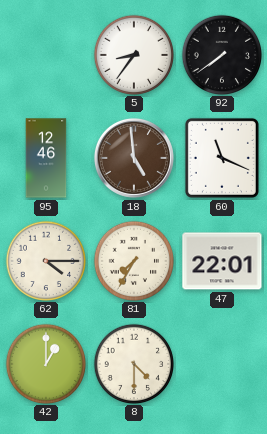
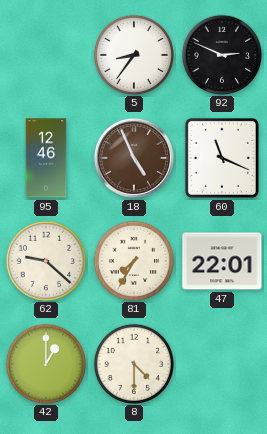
92: 7:39 -> 2:49
18: 4:59 -> 4:56
62: 4:15 -> 9:22
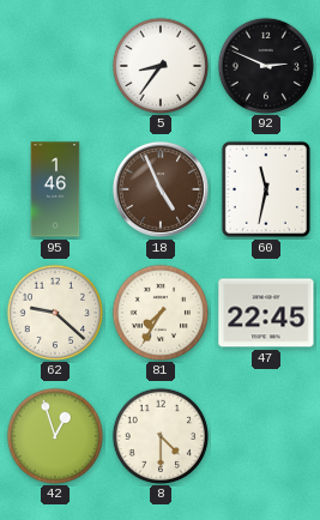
95: 12:46 -> 1:46
60: 11:19 -> 11:32
47: 22:01 -> 22:45
42: 1:00 -> 12:57
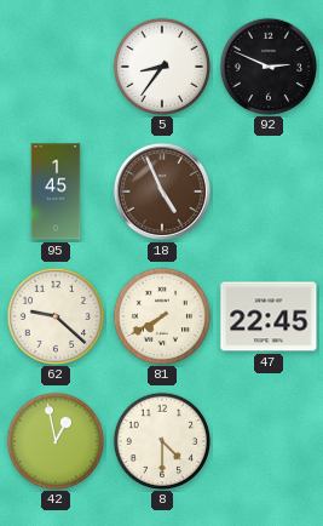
95: 1:46 -> 1:45
60: 11:32 -> none
81: 7:35 -> 7:40
42: 12:57 -> 12:58
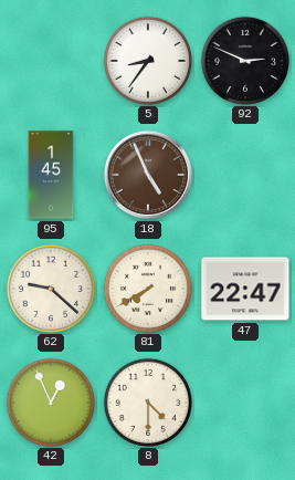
47: 22:45 -> 22:47
42: 12:58 -> 12:56
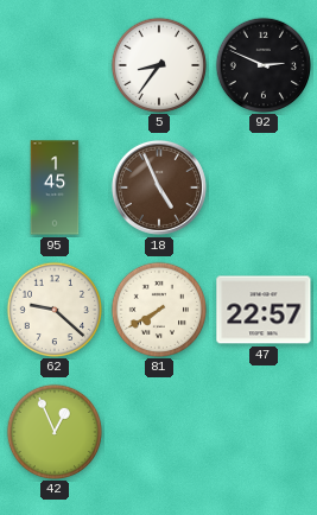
47: 22:47 -> 22:57
8: 4:30 -> none
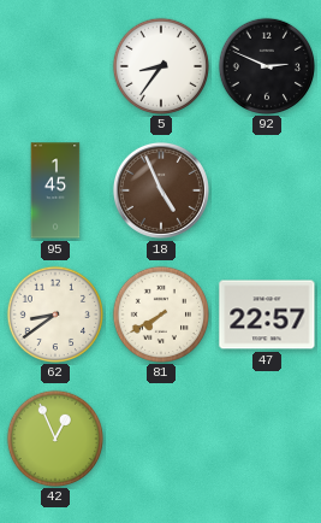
62: 9:22 -> 8:39
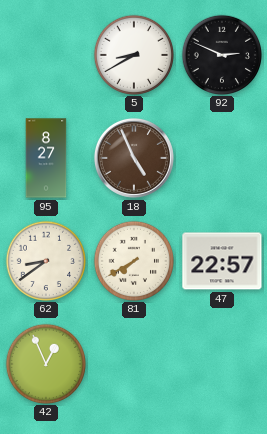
5: 8:36 -> 8:40
95: 1:45 -> 8:27
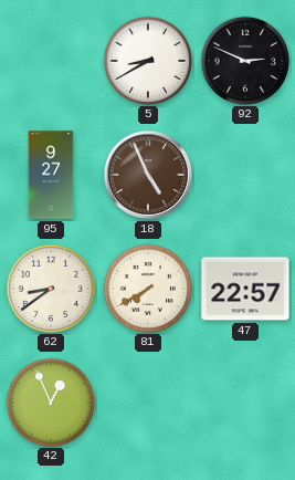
95: 8:27 -> 9:27
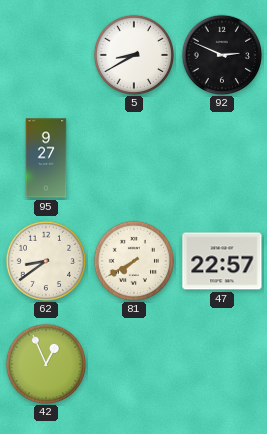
18: 4:56 -> none
